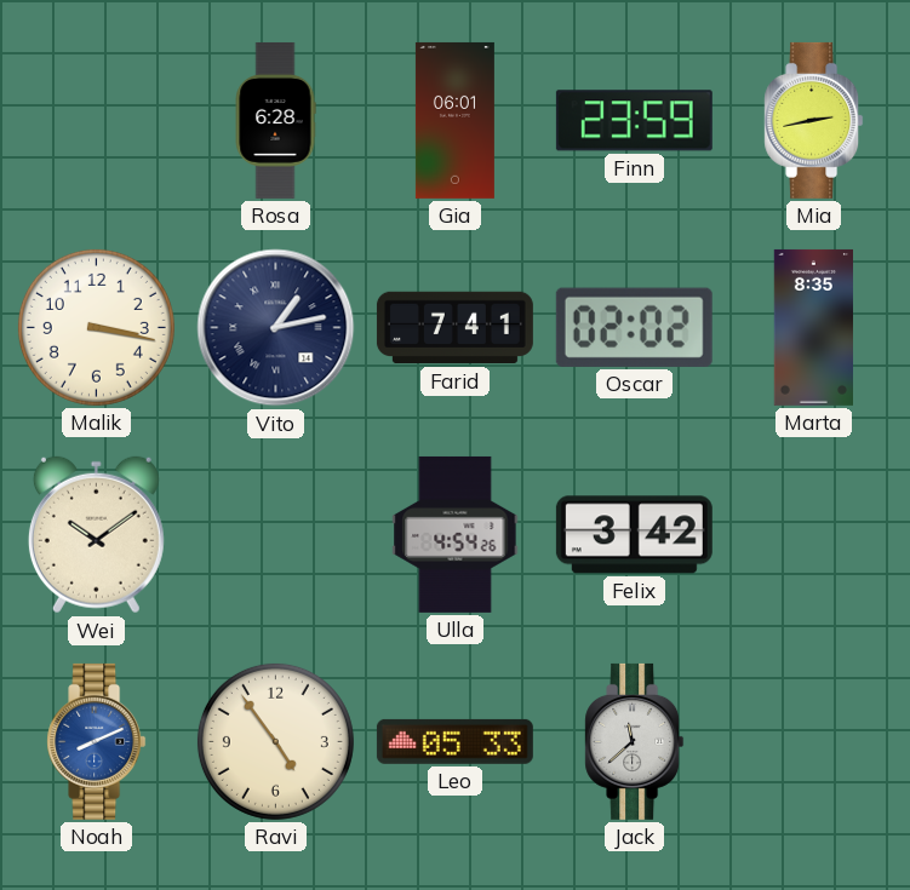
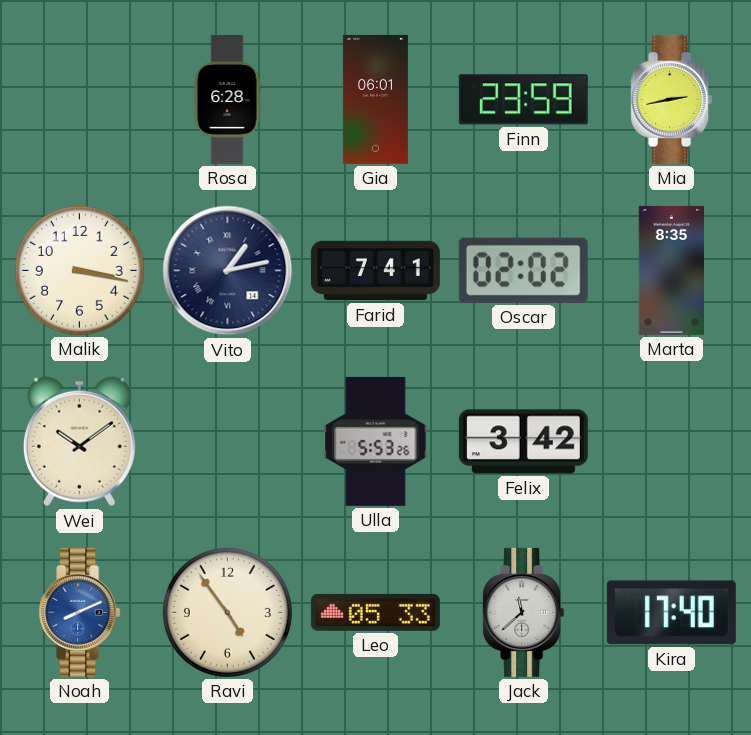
Ulla: 4:54 -> 5:53
Kira: none -> 17:40
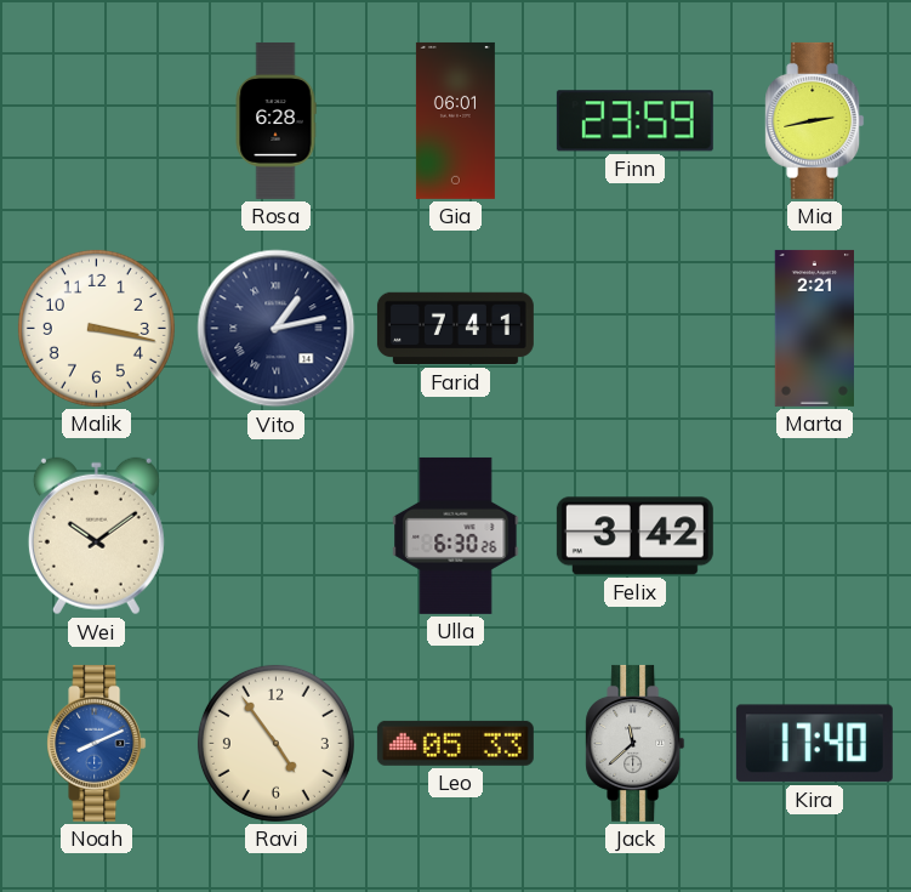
Oscar: 02:02 -> none
Marta: 8:35 -> 2:21
Ulla: 5:53 -> 6:30
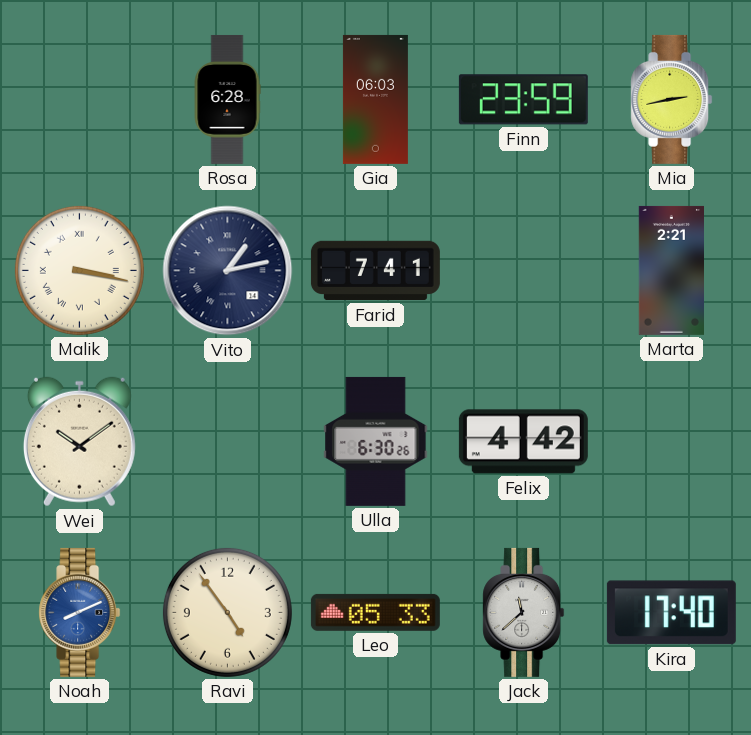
Gia: 06:01 -> 06:03
Malik numerals: Arabic -> Roman
Felix: 3:42 -> 4:42
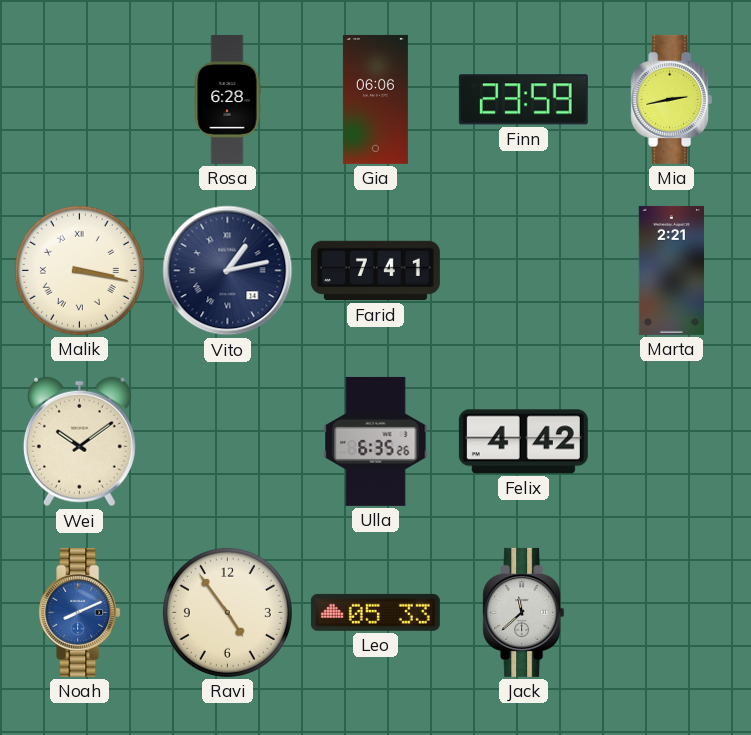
Gia: 06:03 -> 06:06
Ulla: 6:30 -> 6:35
Kira: 17:40 -> none
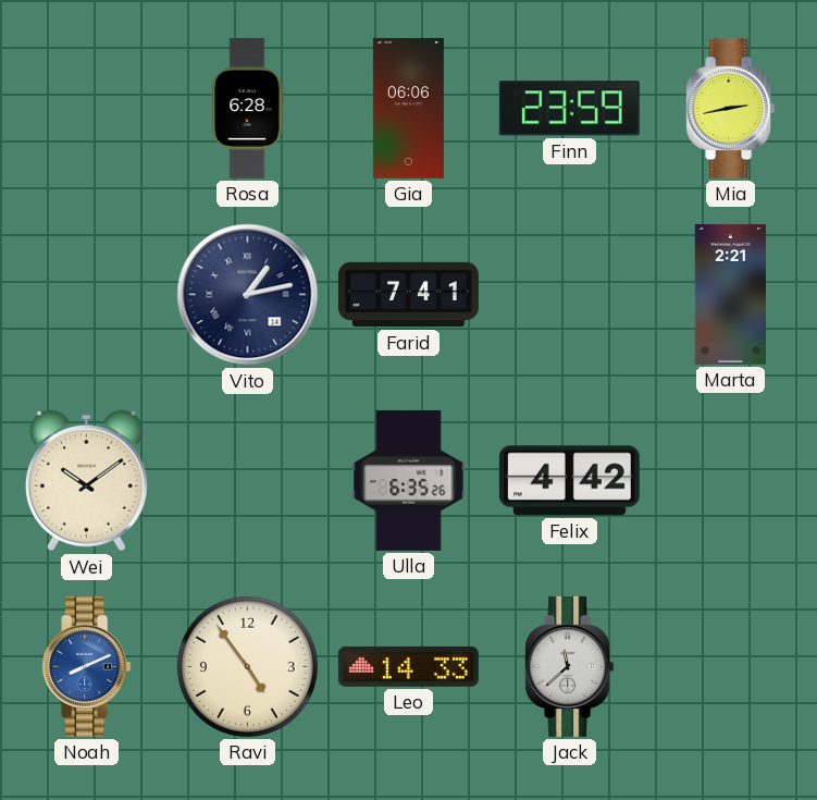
Malik: 3:17 -> none
Leo: 05:33 -> 14:33
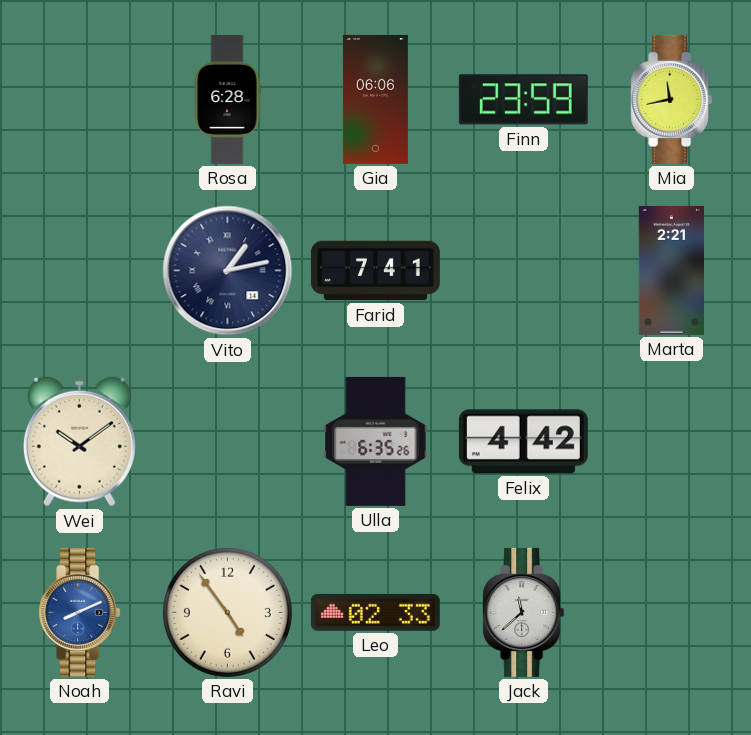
Mia: 2:43 -> 11:43
Leo: 14:33 -> 02:33
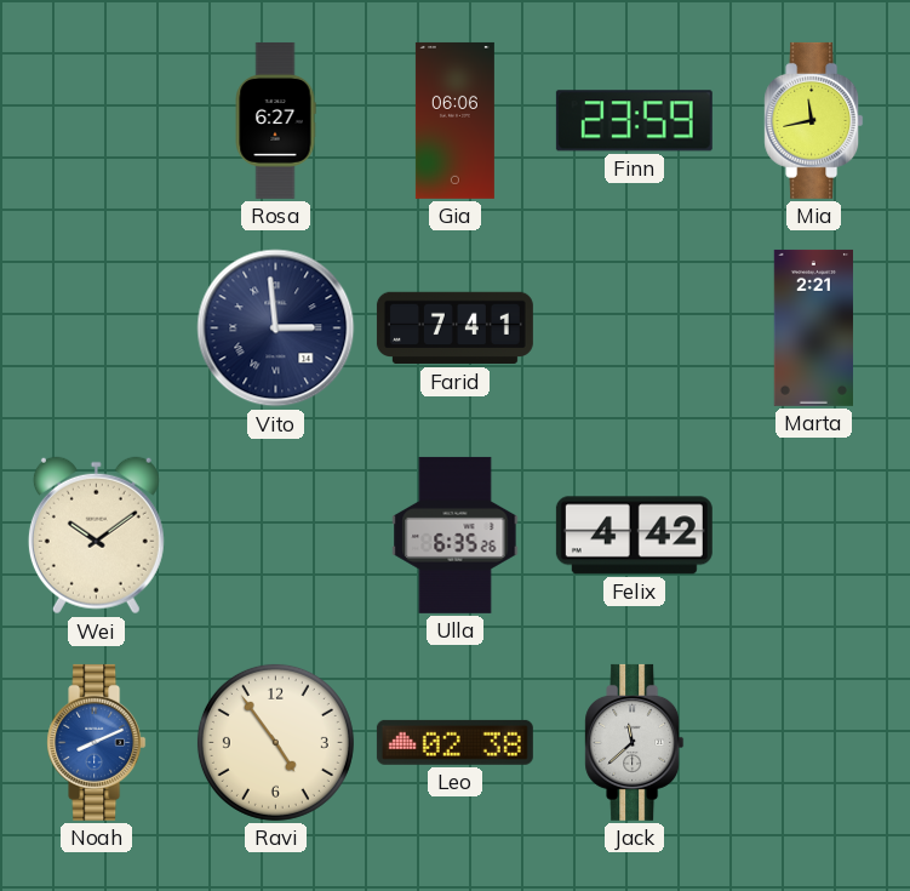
Rosa: 6:28 -> 6:27
Vito: 1:13 -> 2:59
Leo: 02:33 -> 02:38
